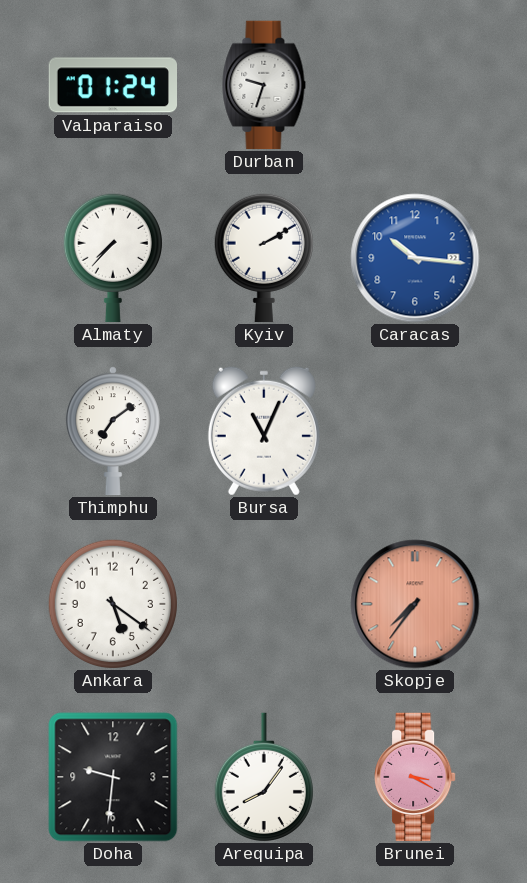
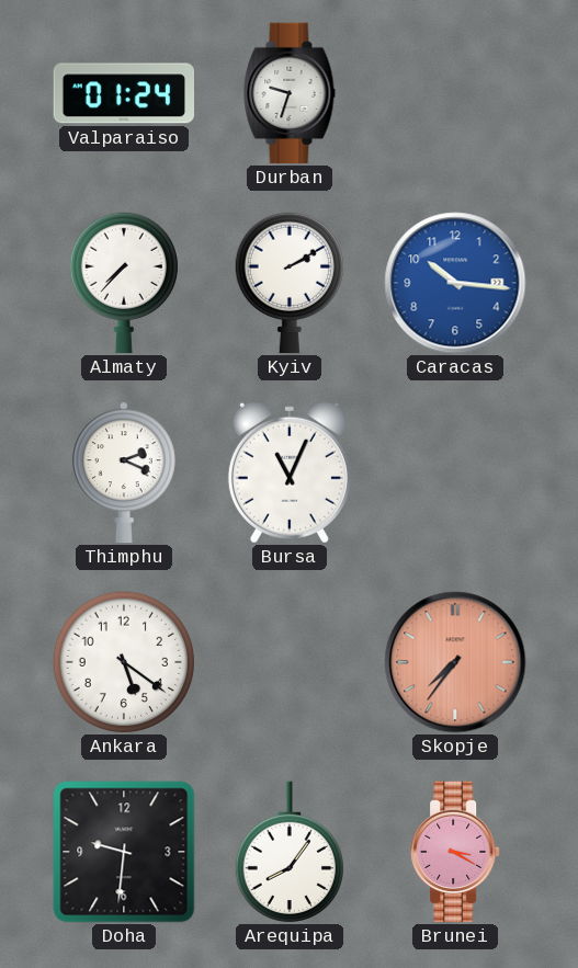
Thimphu: 7:09 -> 2:19
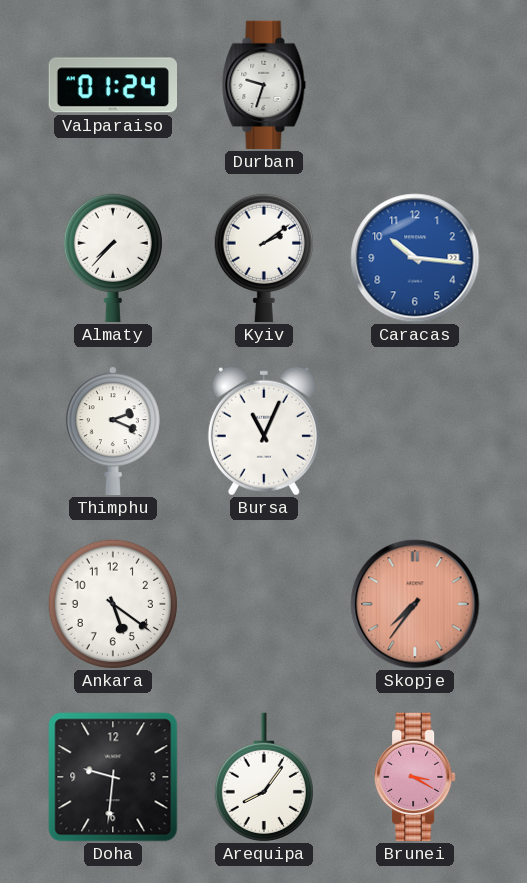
Kyiv: 2:10 -> 2:09
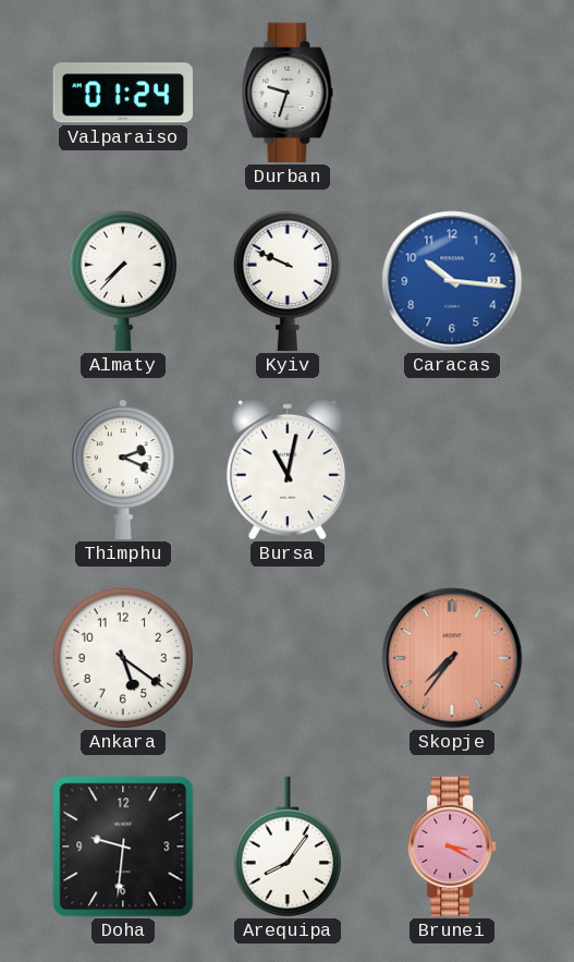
Kyiv: 2:09 -> 9:49
Bursa: 11:04 -> 11:02
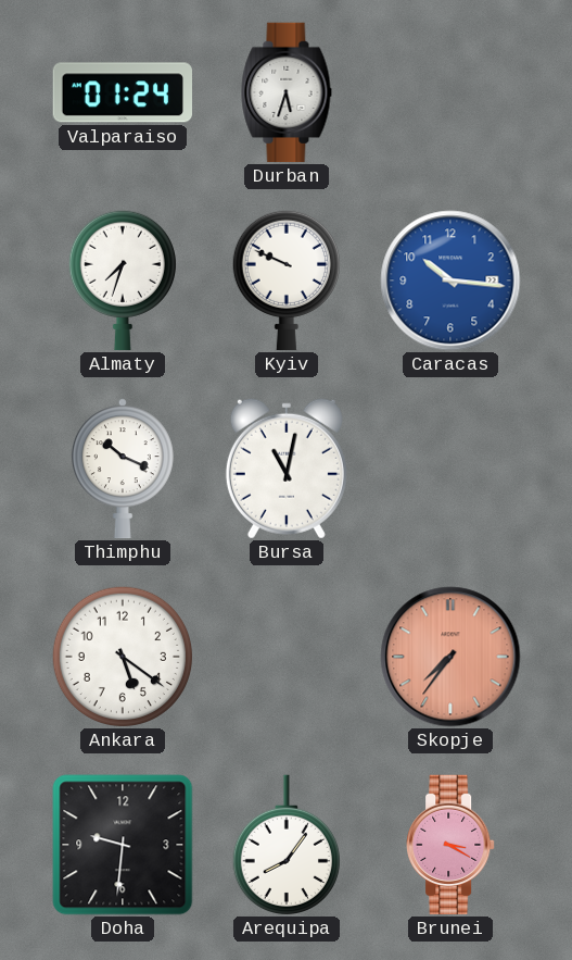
Durban: 9:33 -> 5:33
Almaty: 7:37 -> 7:33
Thimphu: 2:19 -> 10:19
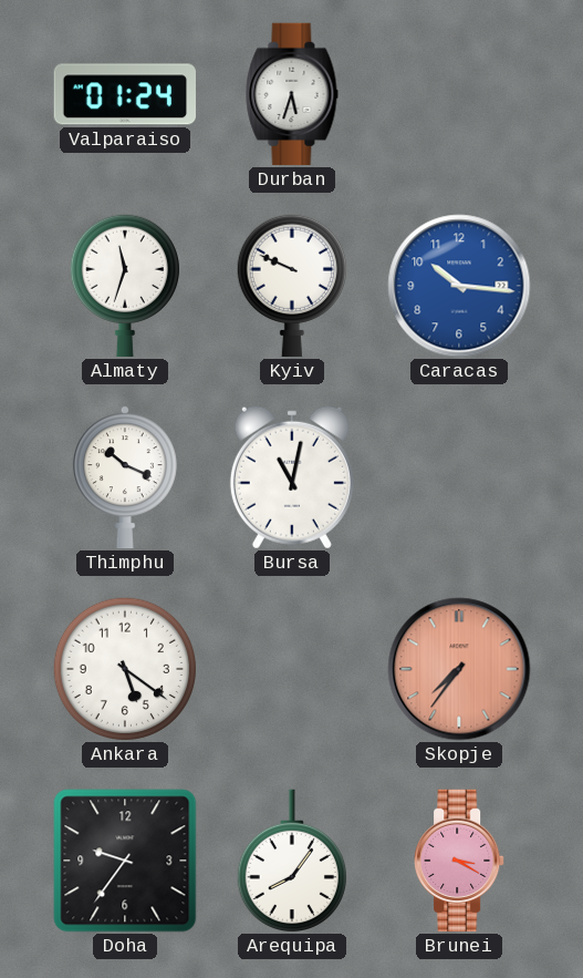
Almaty: 7:33 -> 11:33
Doha: 9:31 -> 9:36
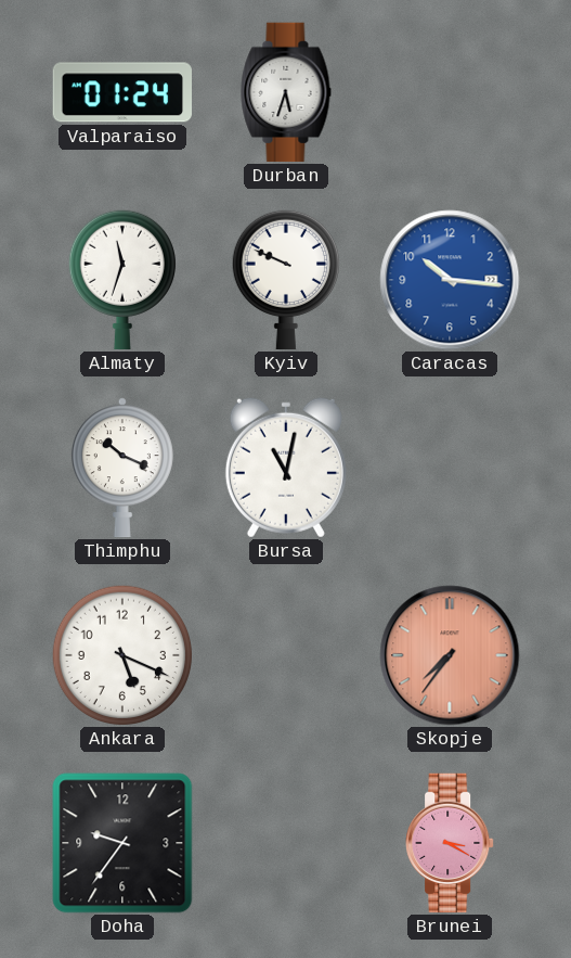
Ankara: 5:21 -> 5:19
Arequipa: 8:06 -> none
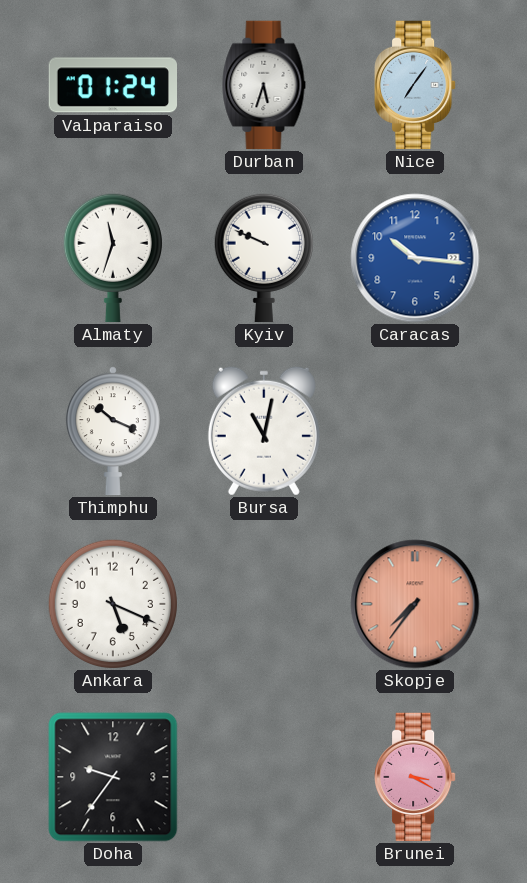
Nice: none -> 7:06
